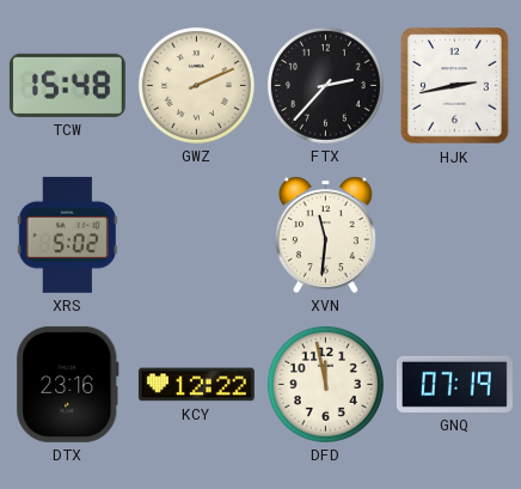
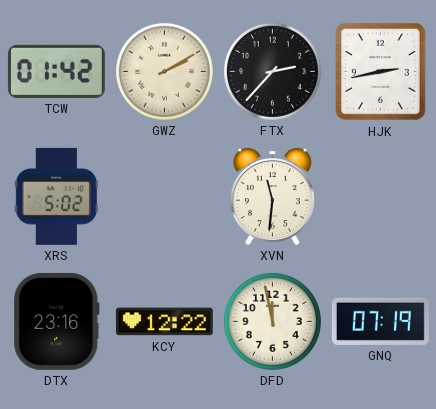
TCW: 15:48 -> 01:42
GWZ: 2:11 -> 2:10
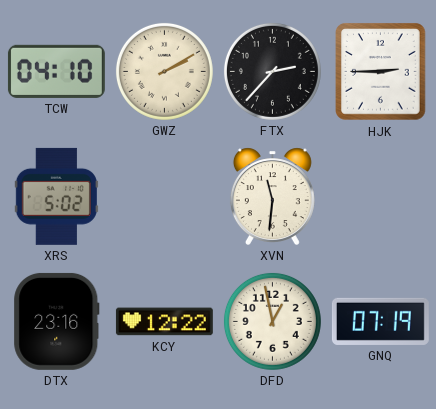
TCW: 01:42 -> 04:10
HJK: 2:43 -> 2:45
DFD: 11:58 -> 12:58
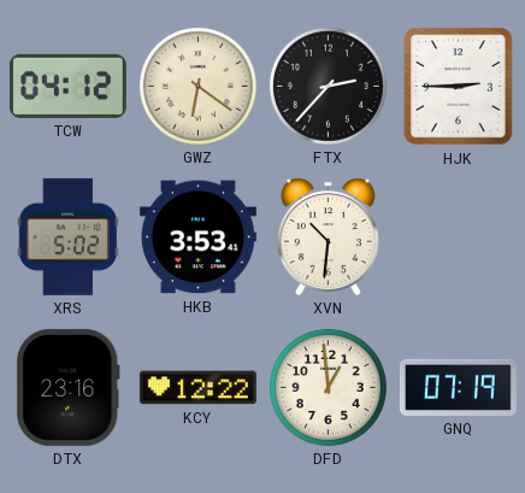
TCW: 04:10 -> 04:12
GWZ: 2:10 -> 6:21
HKB: none -> 3:53
XVN: 11:31 -> 10:31
DFD: 12:58 -> 12:59
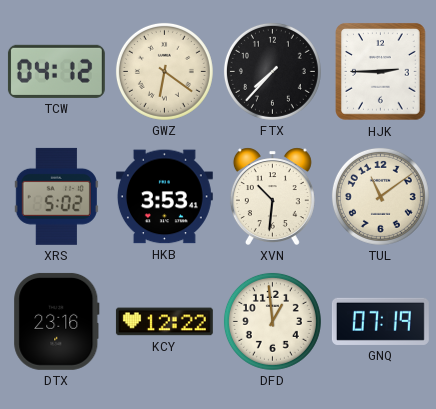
FTX: 2:37 -> 7:37
TUL: none -> 11:09
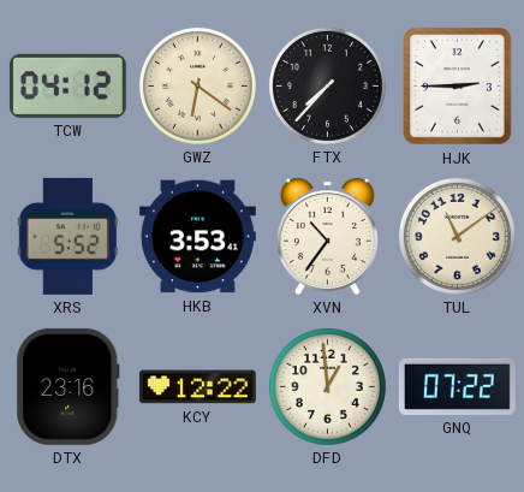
XRS: 5:02 -> 5:52
XVN: 10:31 -> 10:36
GNQ: 07:19 -> 07:22
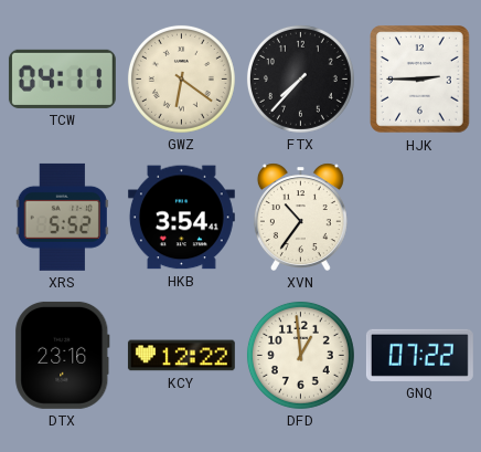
TCW: 04:12 -> 04:11
HKB: 3:53 -> 3:54
TUL: 11:09 -> none
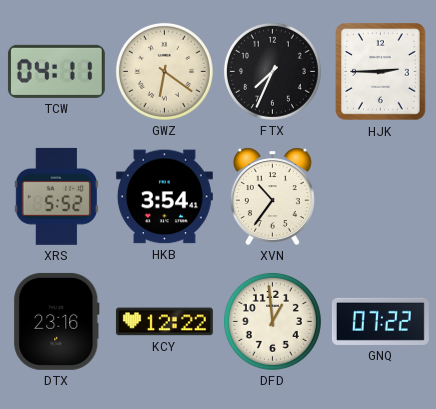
FTX: 7:37 -> 7:34
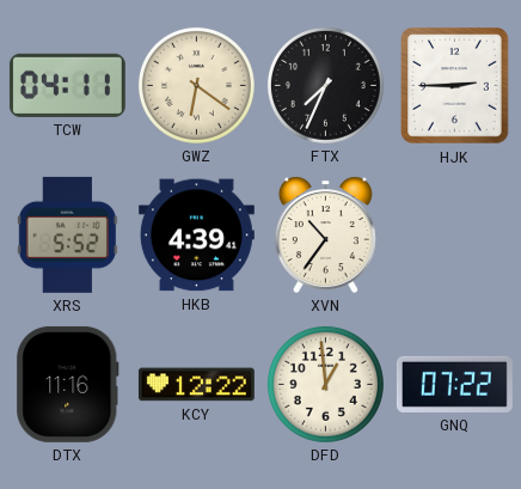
HKB: 3:54 -> 4:39
DTX: 23:16 -> 11:16
